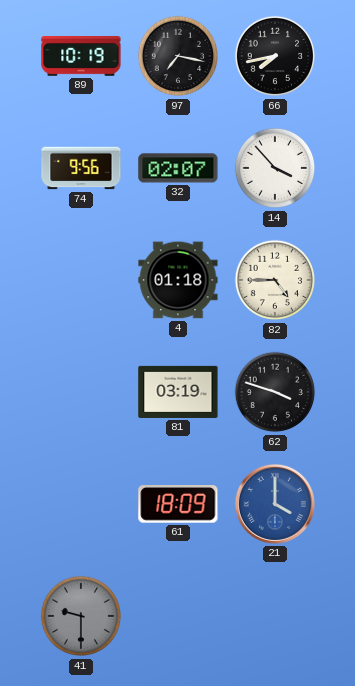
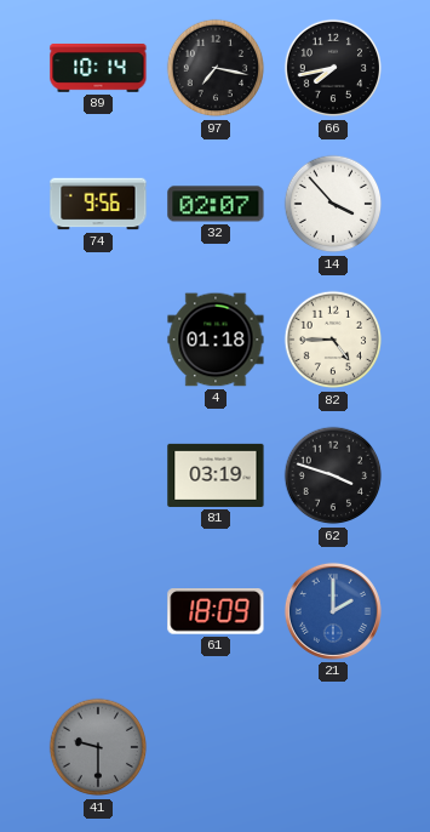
89: 10:19 -> 10:14
21: 4:00 -> 2:00
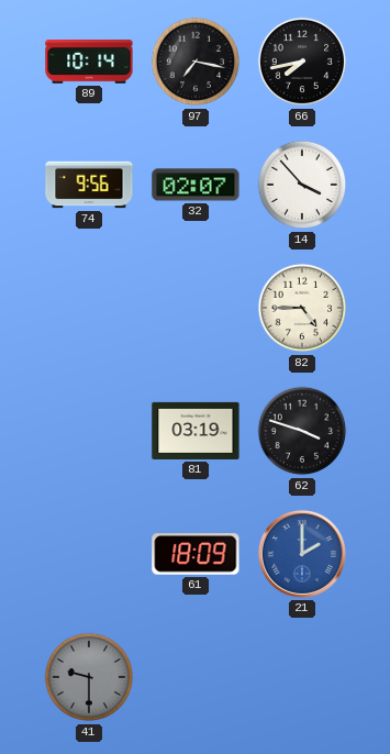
4: 01:18 -> none
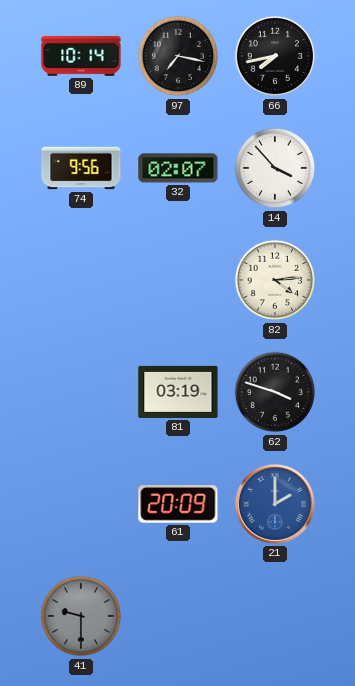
82: 4:45 -> 4:14
61: 18:09 -> 20:09
